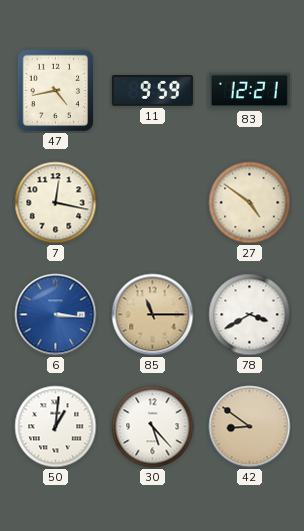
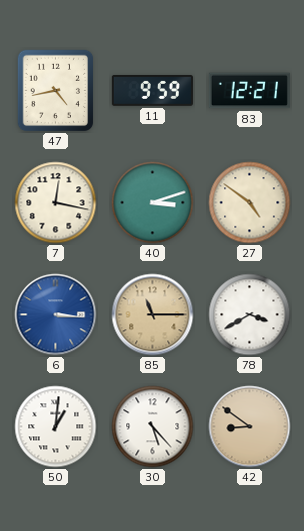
40: none -> 3:12
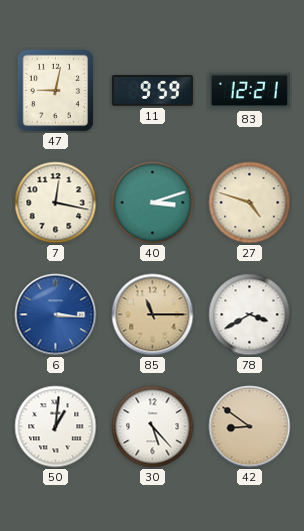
47: 4:43 -> 9:02
27: 4:51 -> 4:48
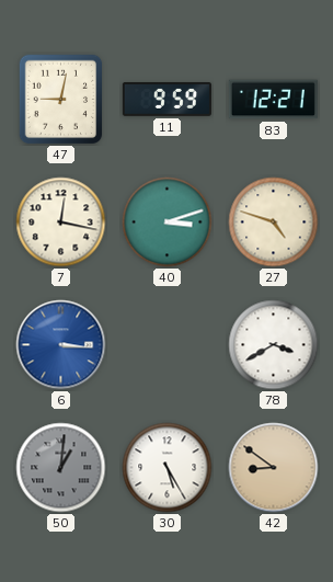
85: 11:15 -> none
50 dial: white -> grey
30: 5:23 -> 5:25
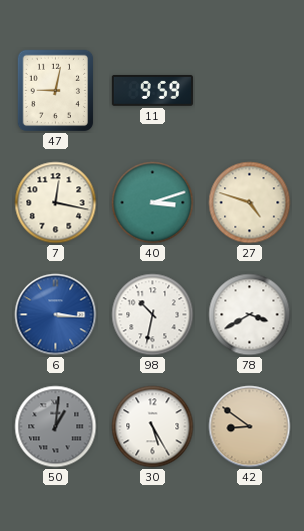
83: 12:21 -> none
98: none -> 10:32
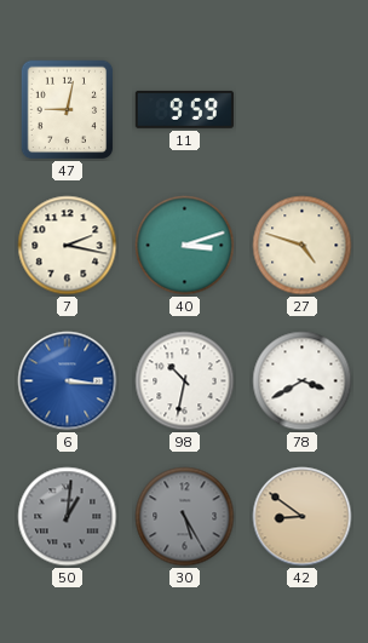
7: 12:17 -> 2:17
30 dial: white -> grey
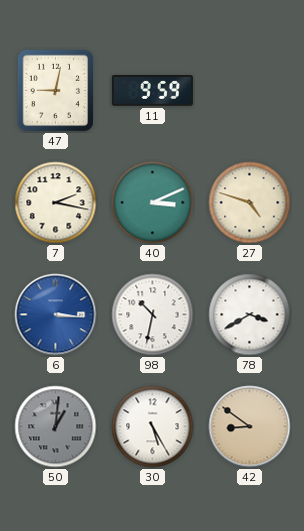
40: 3:12 -> 3:11
30 dial: grey -> white
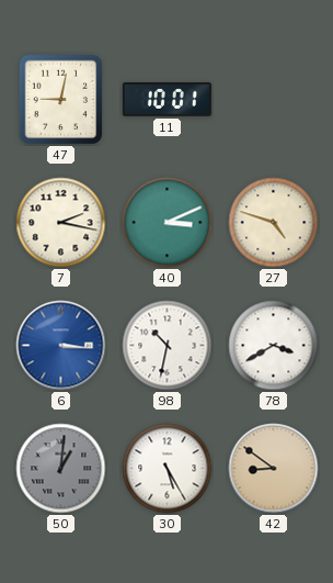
11: 9:59 -> 10:01
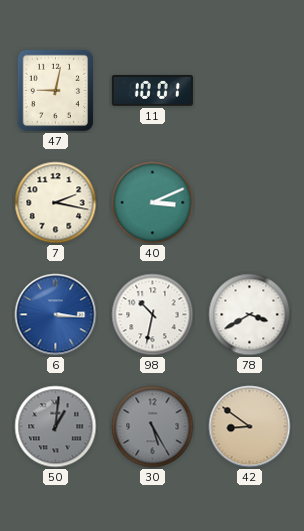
27: 4:48 -> none
30 dial: white -> grey
